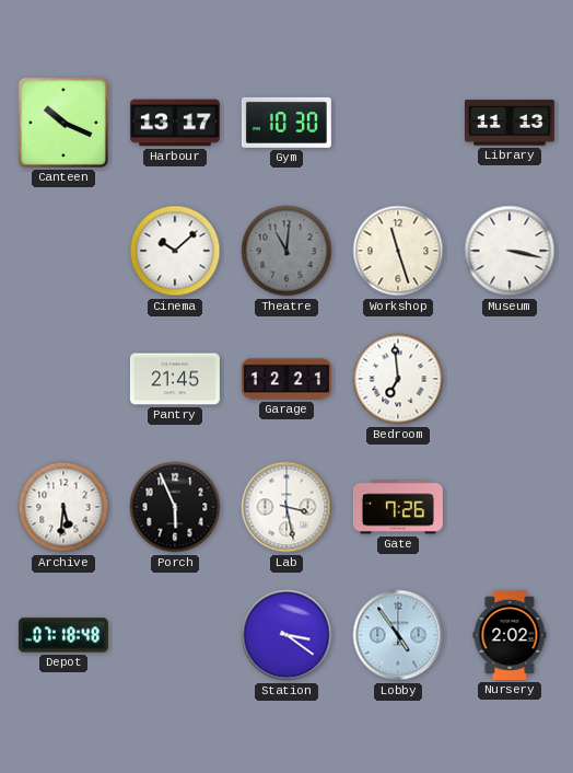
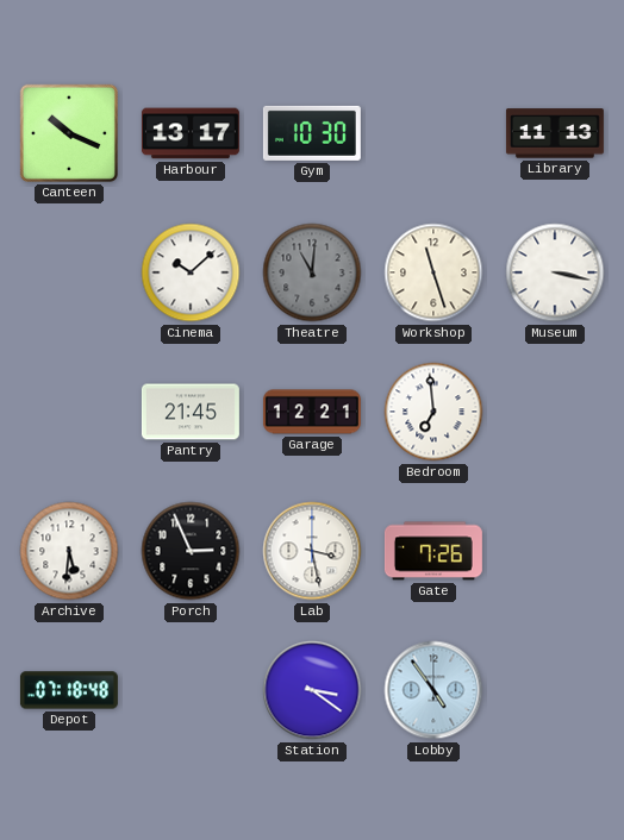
Porch: 5:56 -> 2:56
Nursery: 2:02 -> none
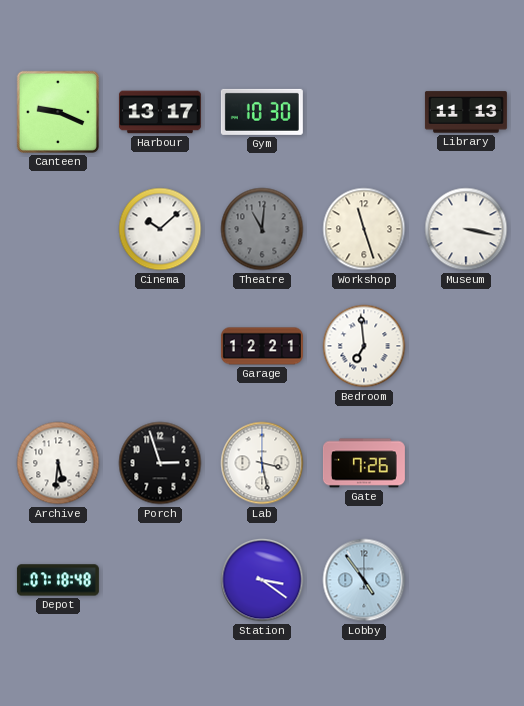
Canteen: 10:19 -> 9:19
Pantry: 21:45 -> none
Porch: 2:56 -> 2:57
